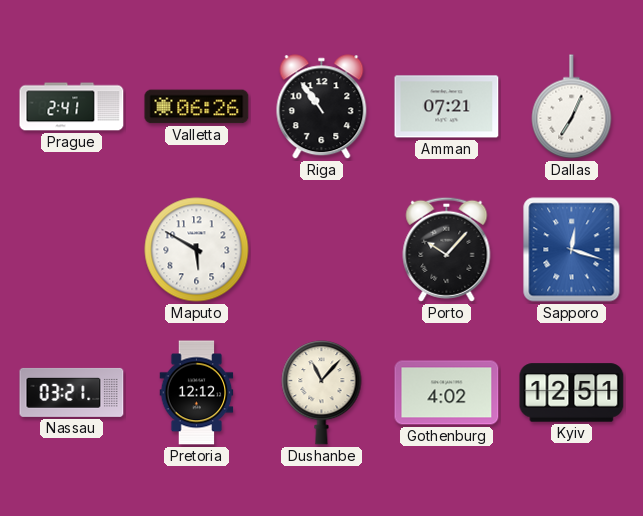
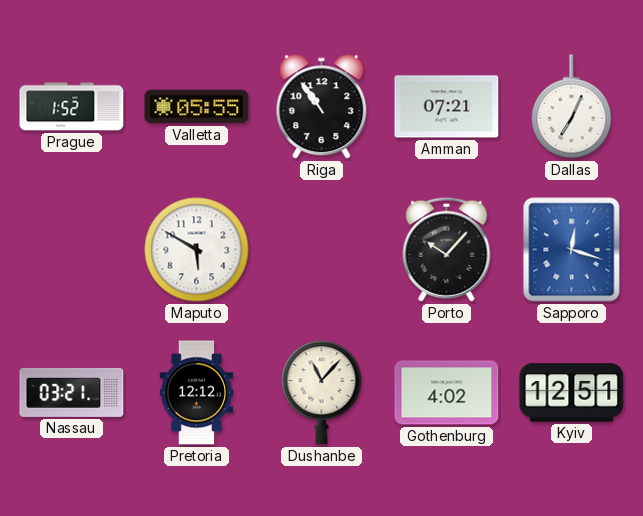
Prague: 2:41 -> 1:52
Valletta: 06:26 -> 05:55
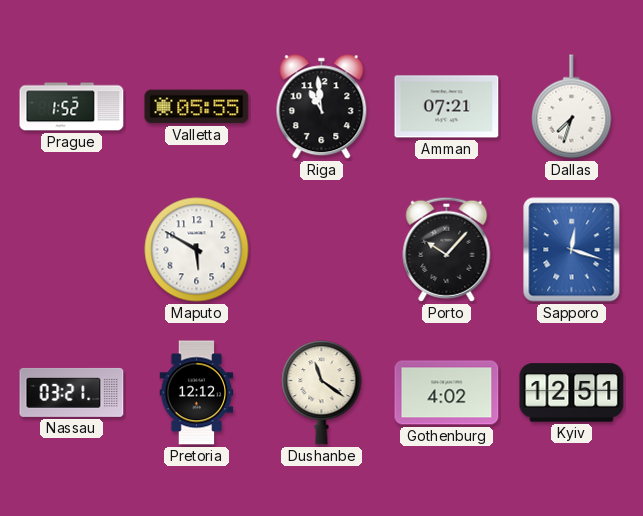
Riga: 10:54 -> 10:59
Dallas: 7:04 -> 7:33
Dushanbe: 11:07 -> 11:21
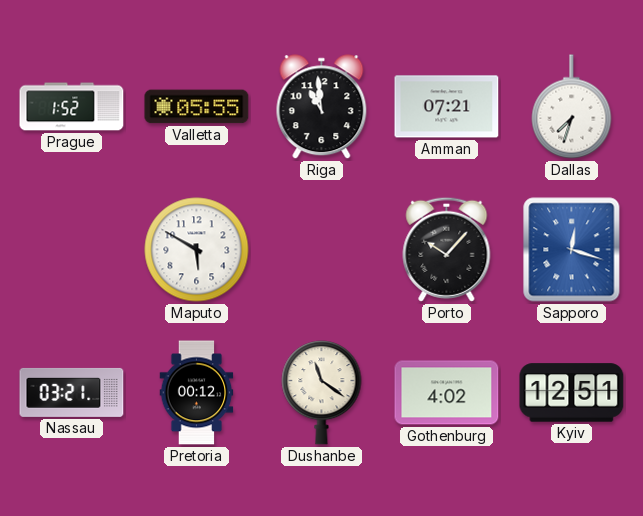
Pretoria: 12:12 -> 00:12
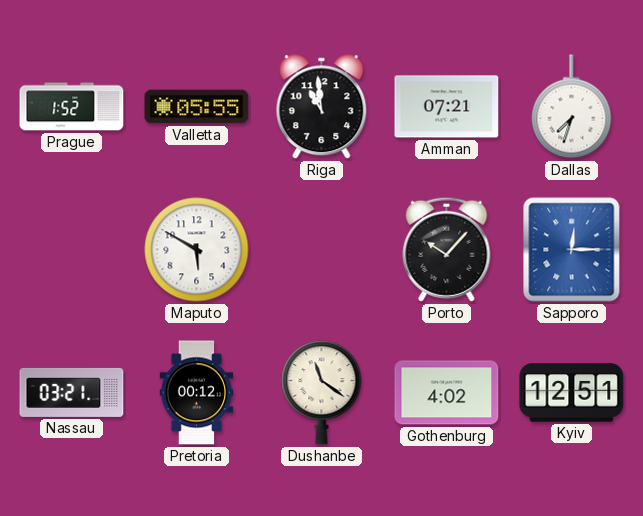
Sapporo: 12:18 -> 12:15
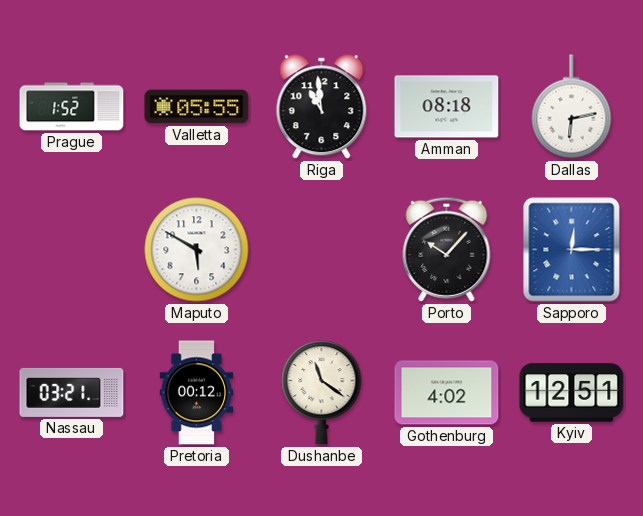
Amman: 07:21 -> 08:18
Dallas: 7:33 -> 6:13
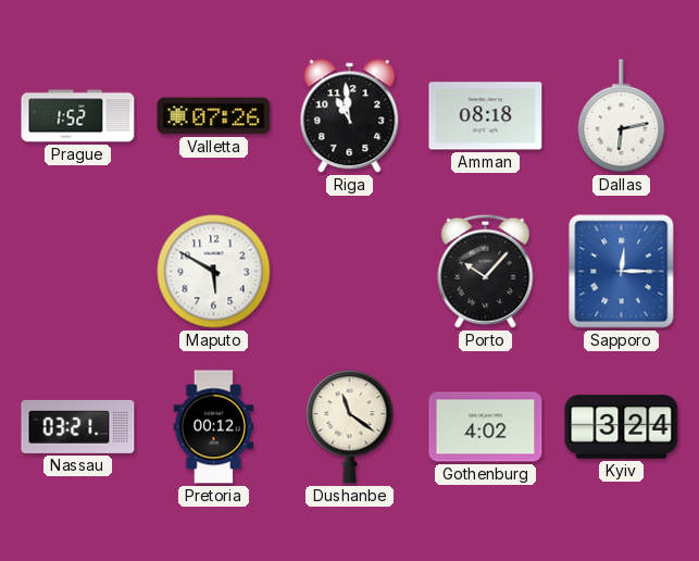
Valletta: 05:55 -> 07:26
Kyiv: 12:51 -> 3:24
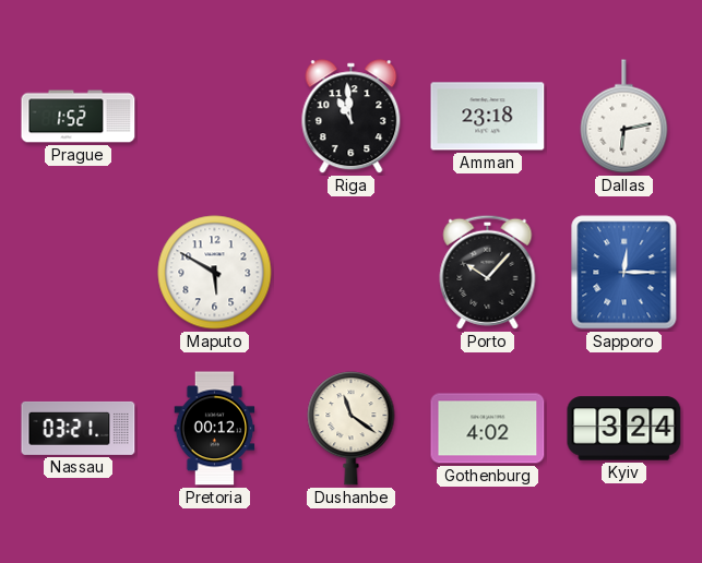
Valletta: 07:26 -> none
Amman: 08:18 -> 23:18
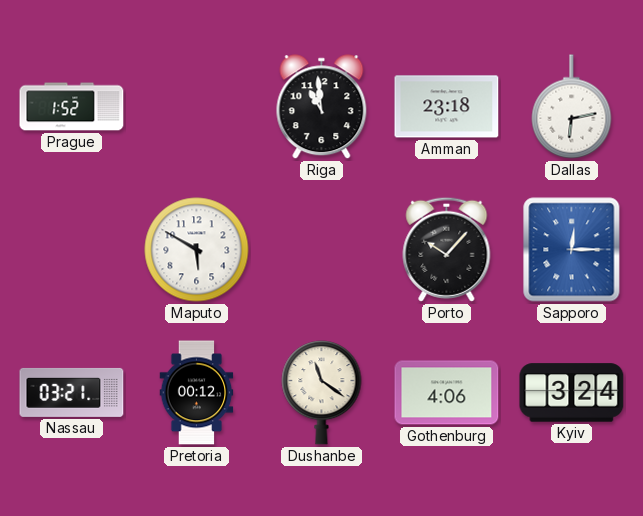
Gothenburg: 4:02 -> 4:06
